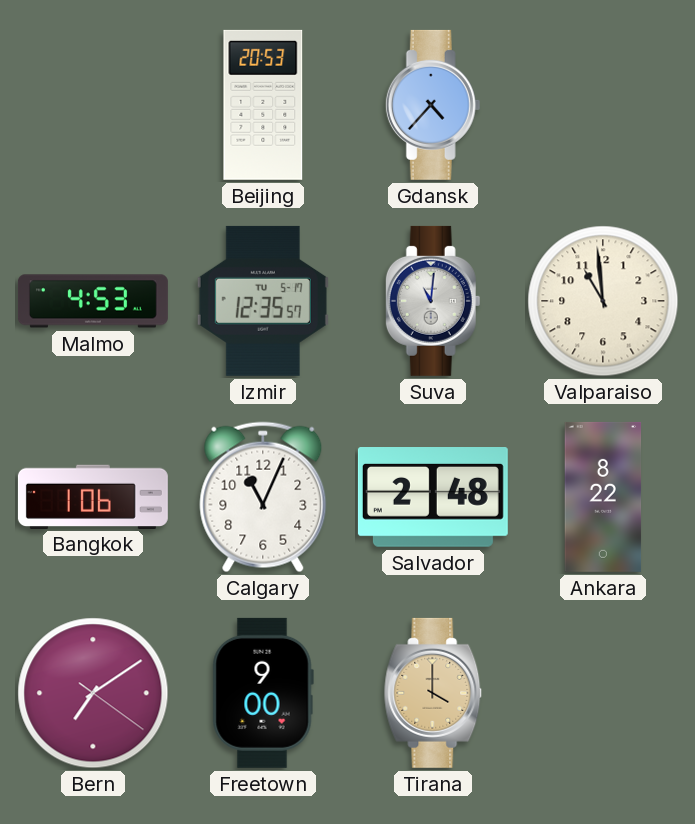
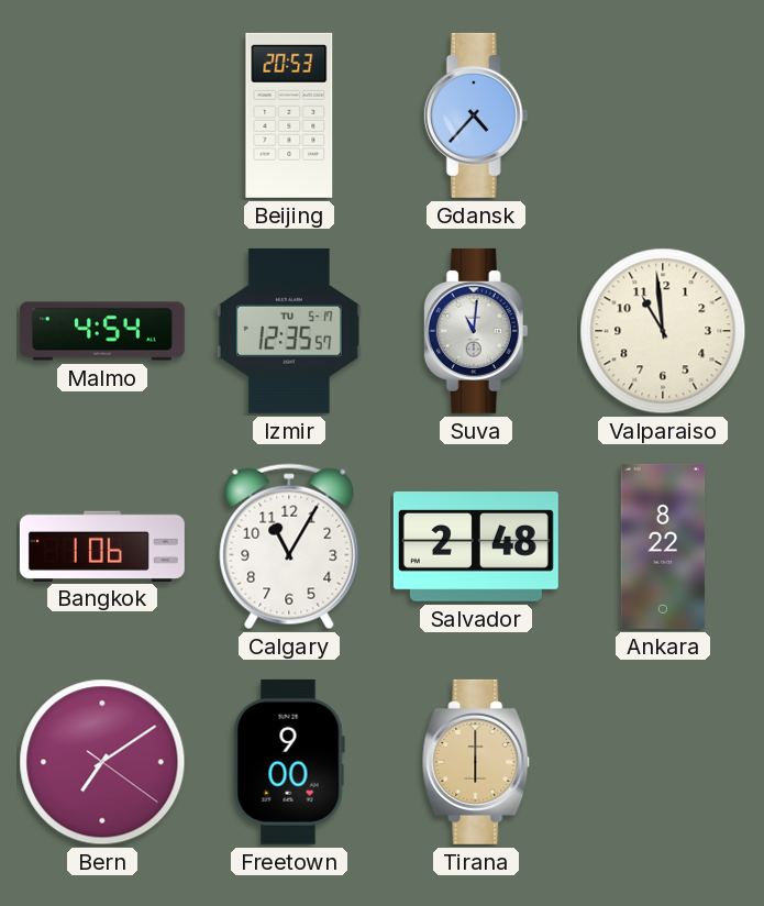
Malmo: 4:53 -> 4:54
Calgary: 11:04 -> 11:05
Tirana: 4:00 -> 6:00
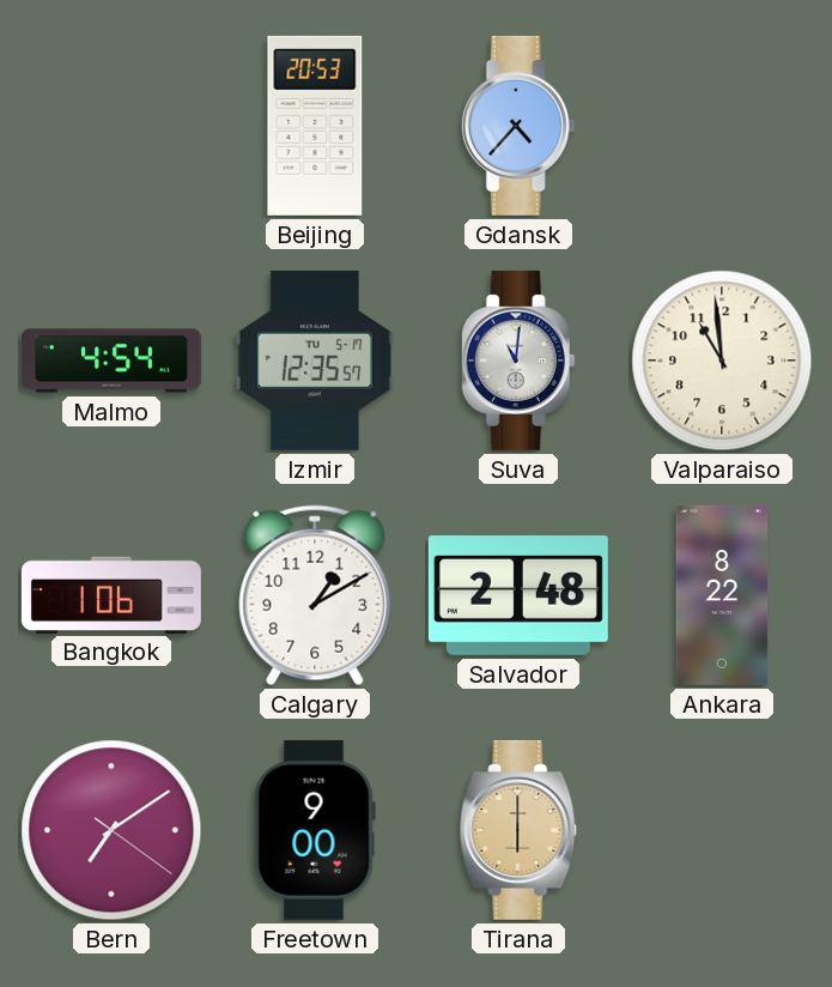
Calgary: 11:05 -> 1:10
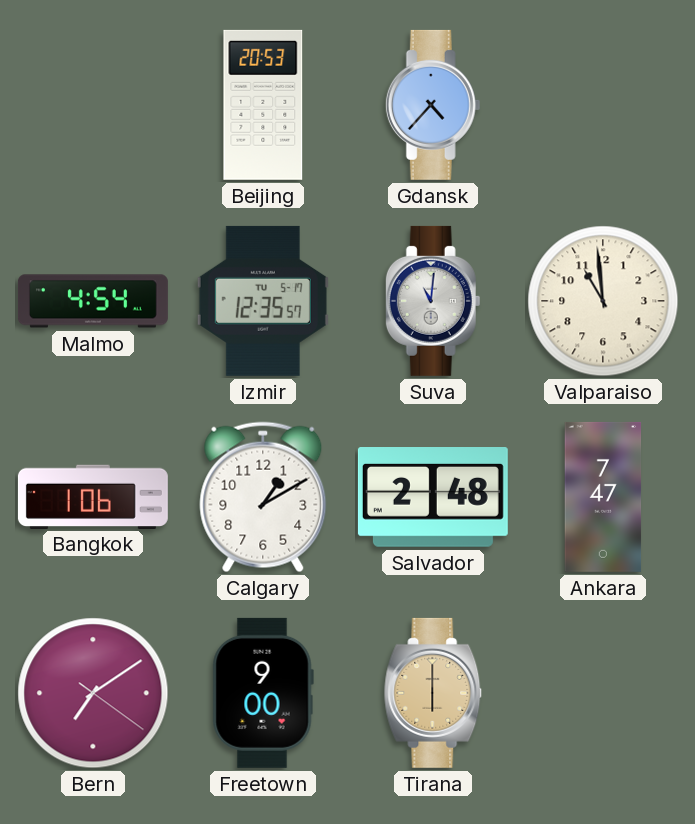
Ankara: 8:22 -> 7:47
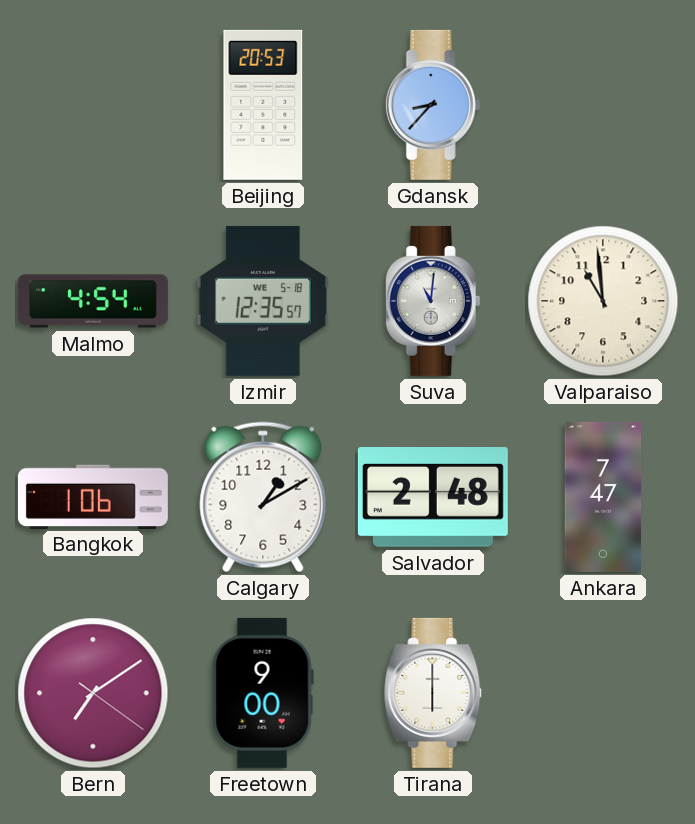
Gdansk: 4:37 -> 8:37
Izmir date: TU 5-17 -> WE 5-18
Tirana dial: champagne -> white
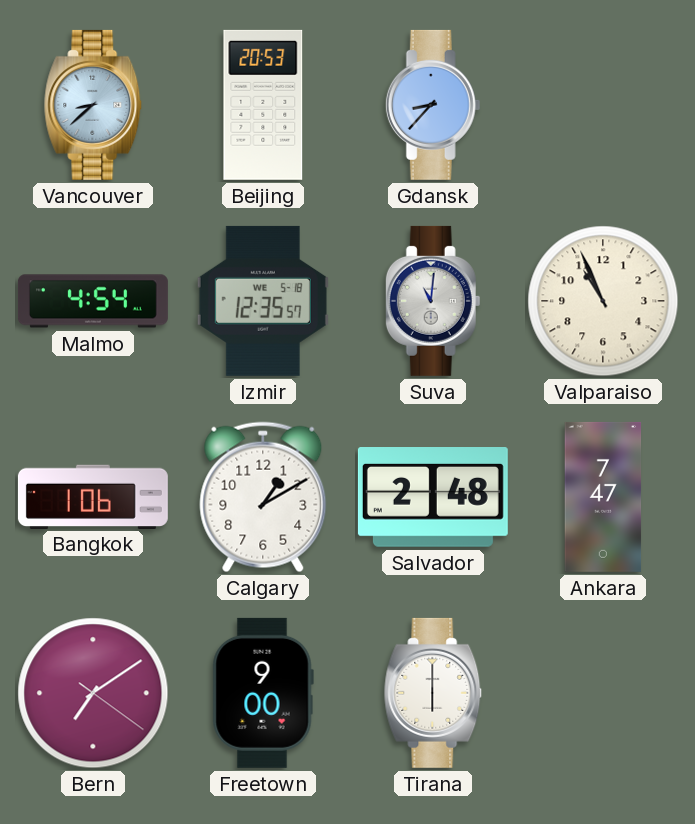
Vancouver: none -> 8:38
Valparaiso: 10:59 -> 10:56
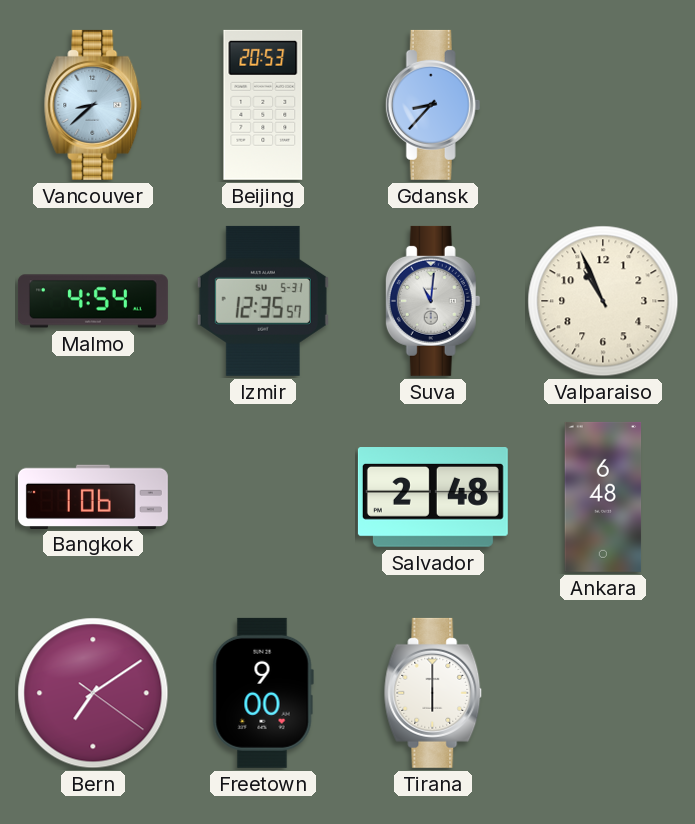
Izmir date: WE 5-18 -> SU 5-31
Calgary: 1:10 -> none
Ankara: 7:47 -> 6:48
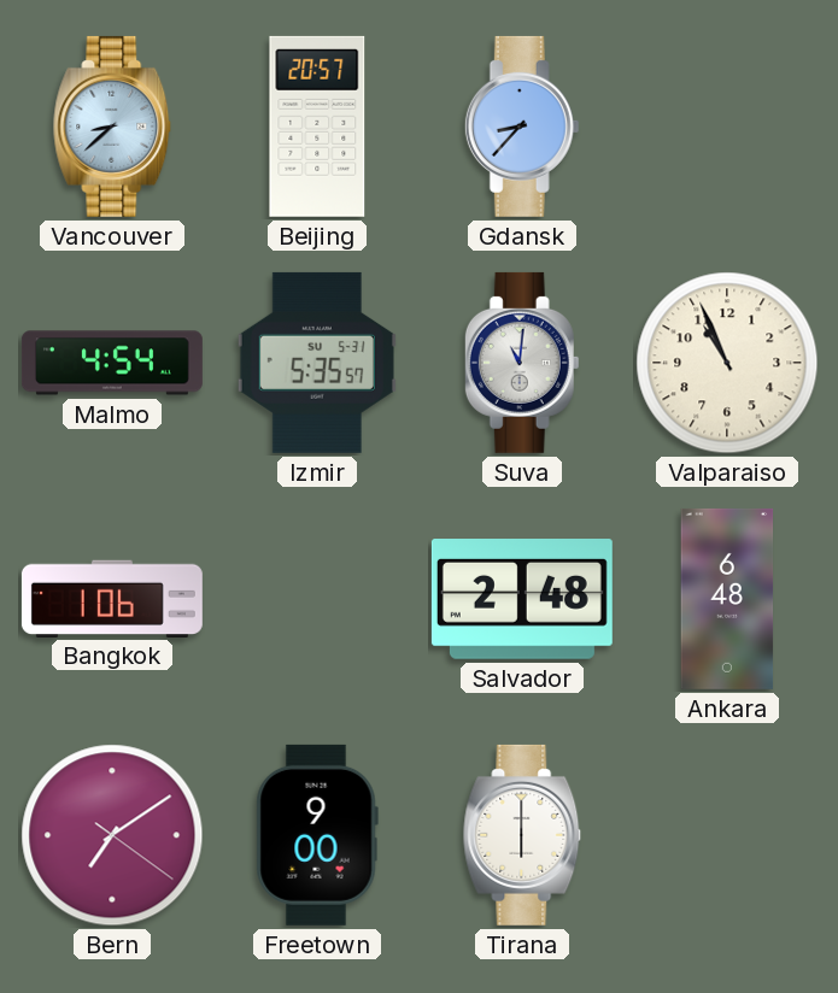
Beijing: 20:53 -> 20:57
Izmir: 12:35 -> 5:35
